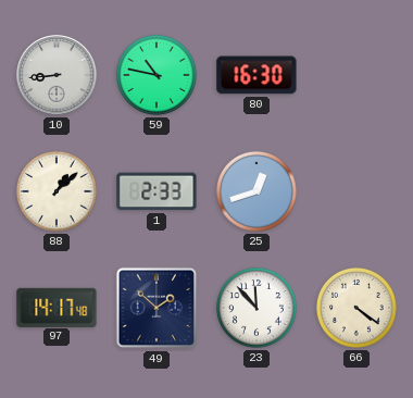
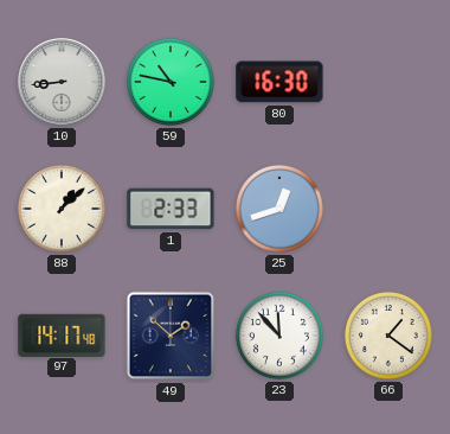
66: 4:21 -> 1:21
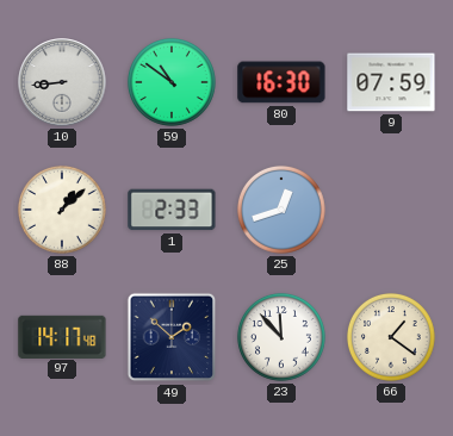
59: 10:47 -> 10:51
9: none -> 07:59
